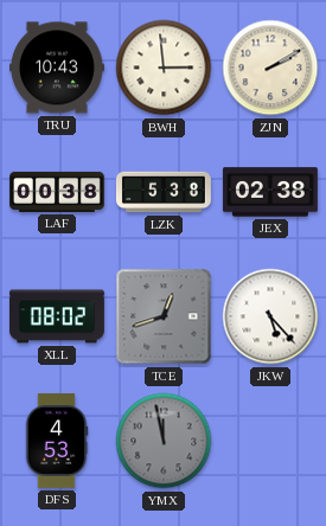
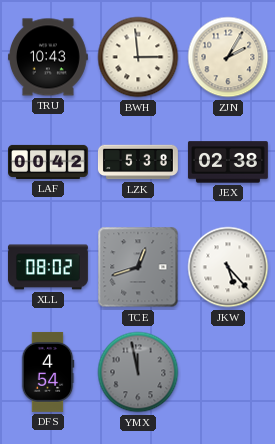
ZJN: 2:10 -> 2:05
LAF: 00:38 -> 00:42
DFS: 4:53 -> 4:54
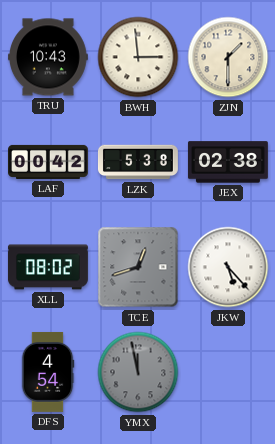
ZJN: 2:05 -> 1:30
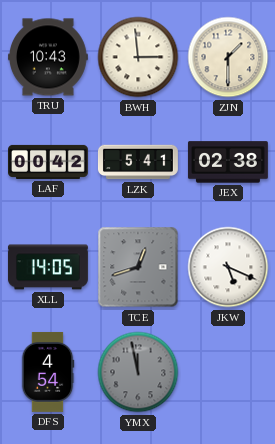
LZK: 5:38 -> 5:41
XLL: 08:02 -> 14:05
JKW: 5:23 -> 5:19
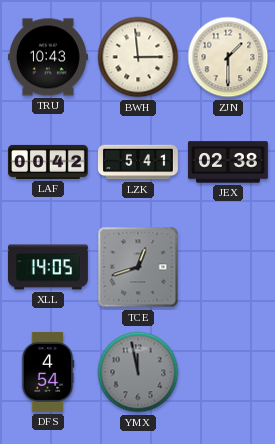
JKW: 5:19 -> none
